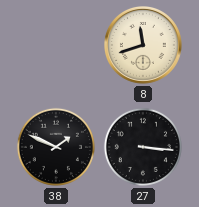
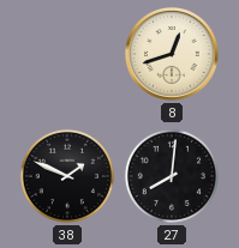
8: 11:42 -> 12:42
27: 3:16 -> 8:01
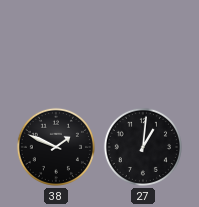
8: 12:42 -> none
27: 8:01 -> 1:01
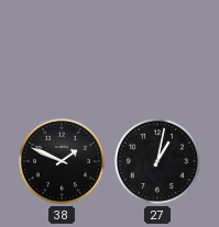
27: 1:01 -> 1:02
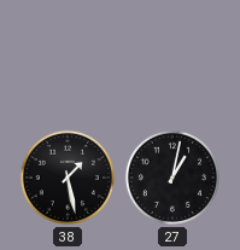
38: 1:49 -> 1:28
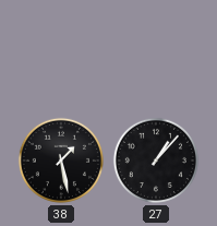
27: 1:02 -> 1:07
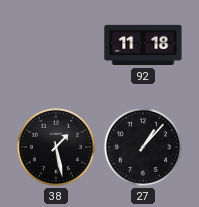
92: none -> 11:18
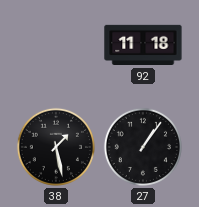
27: 1:07 -> 1:06
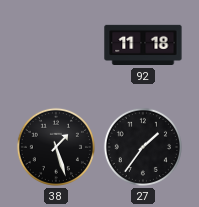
38: 1:28 -> 1:27
27: 1:06 -> 1:36
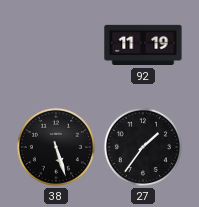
92: 11:18 -> 11:19
38: 1:27 -> 5:27
